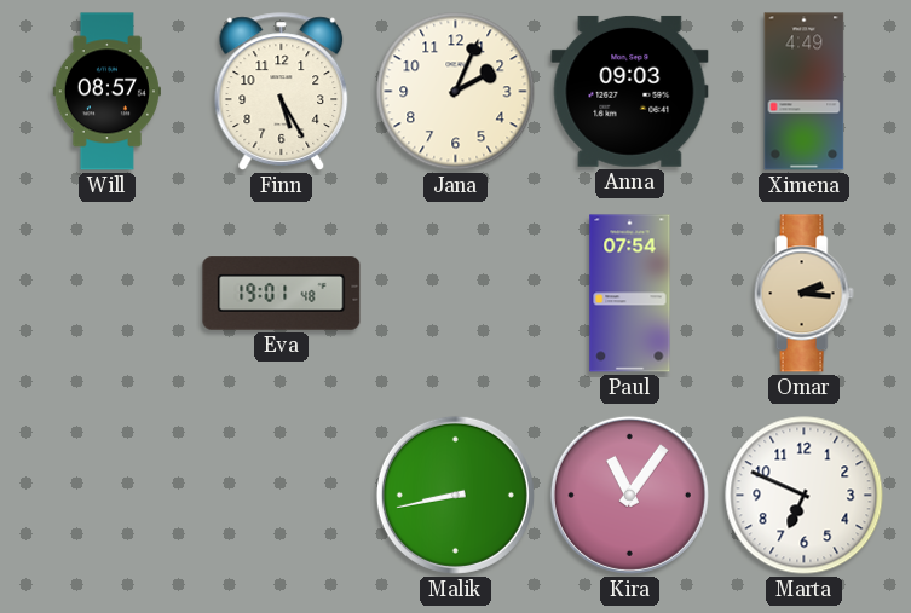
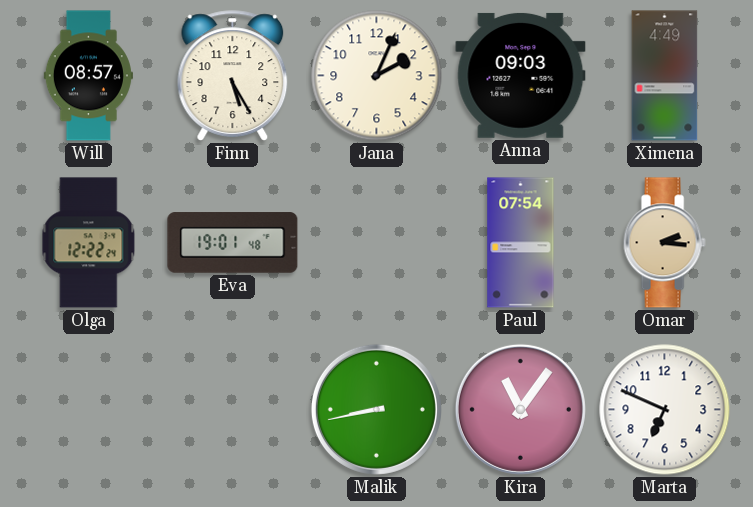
Olga: none -> 12:22
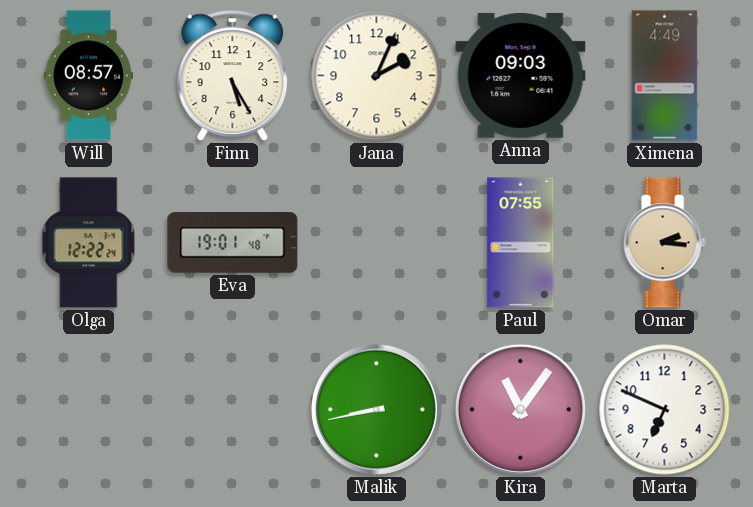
Paul: 07:54 -> 07:55
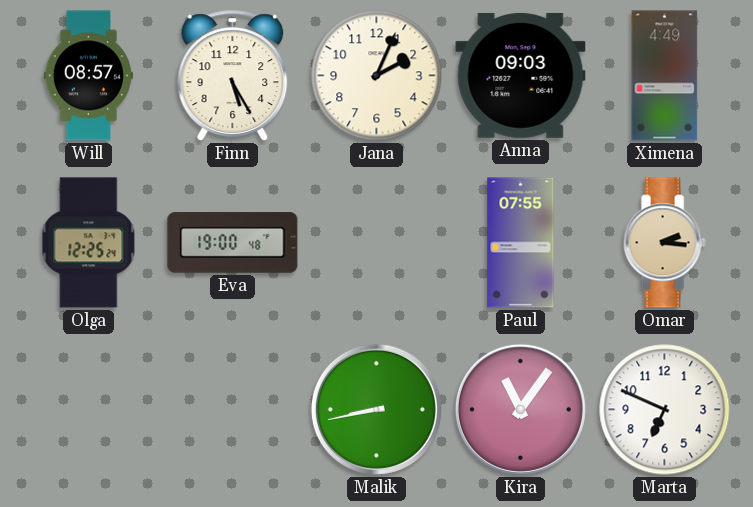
Olga: 12:22 -> 12:25
Eva: 19:01 -> 19:00
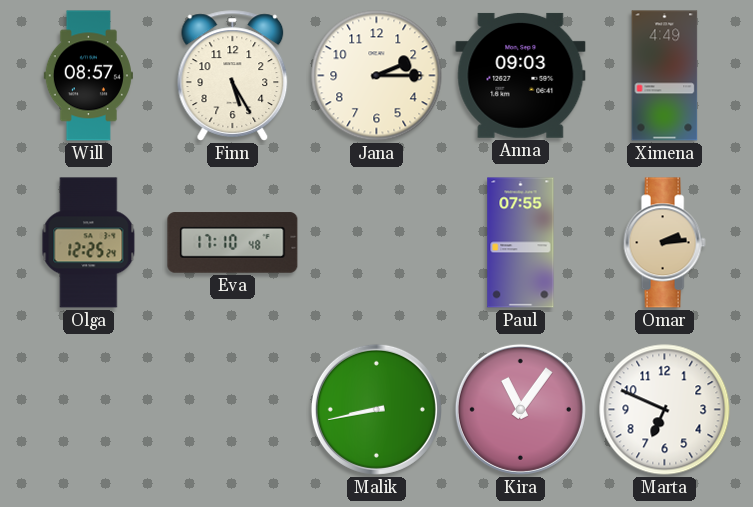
Jana: 2:04 -> 2:15
Eva: 19:00 -> 17:10
Omar: 2:16 -> 2:14
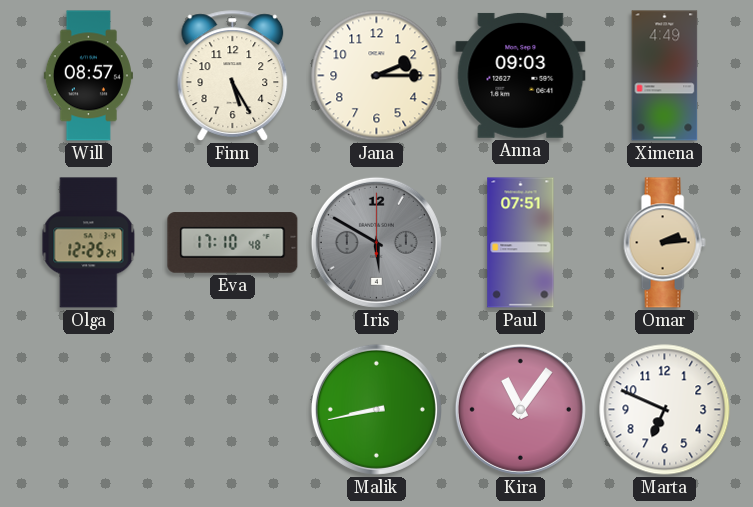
Iris: none -> 5:50
Paul: 07:55 -> 07:51
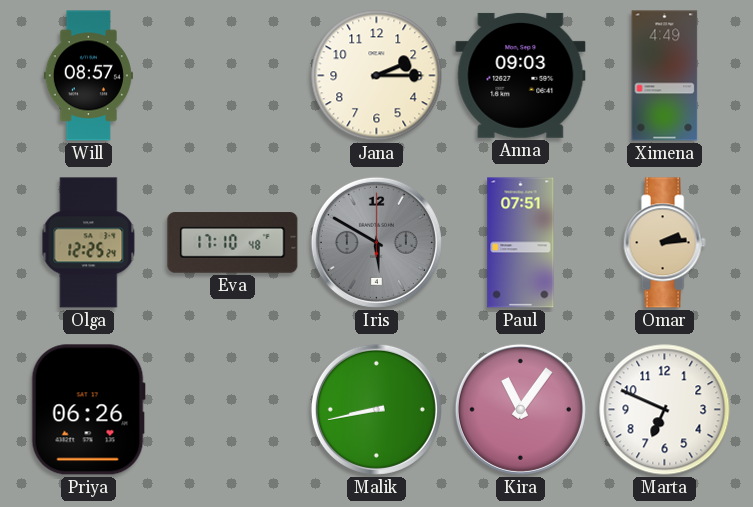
Finn: 5:25 -> none
Priya: none -> 06:26
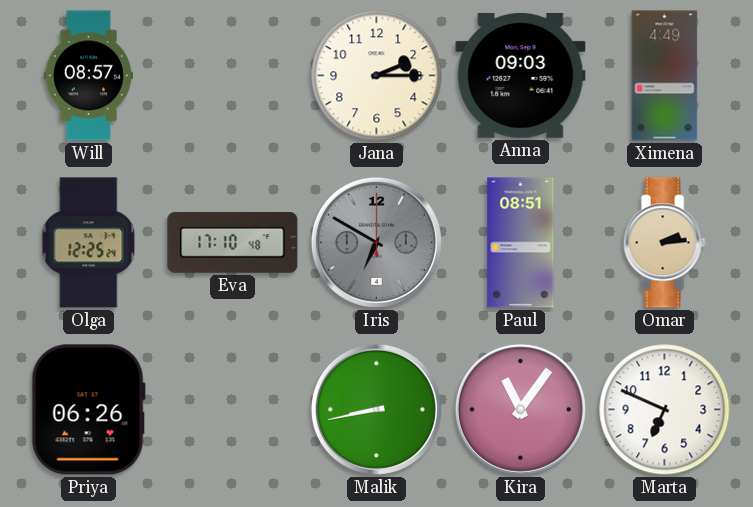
Iris: 5:50 -> 6:50
Paul: 07:51 -> 08:51
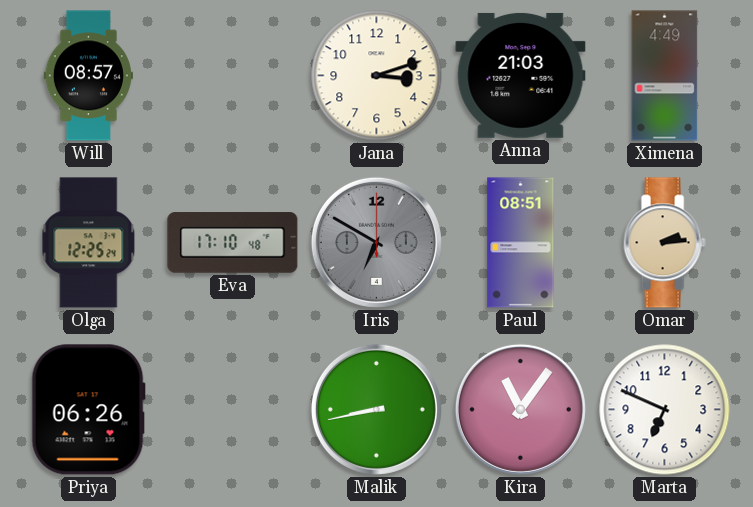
Jana: 2:15 -> 3:12
Anna: 09:03 -> 21:03
